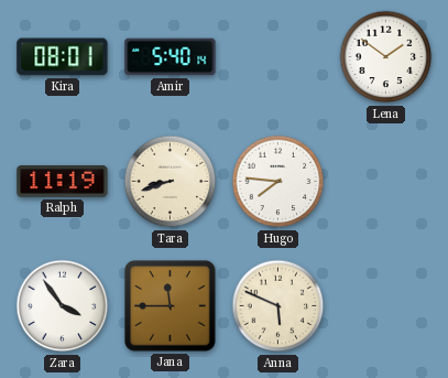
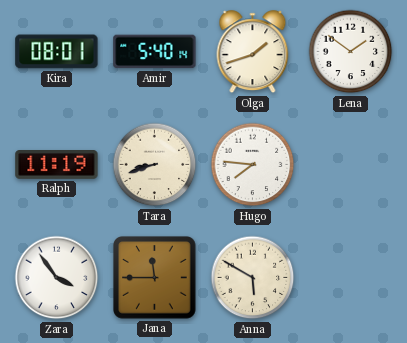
Olga: none -> 1:42
Anna: 5:49 -> 5:50
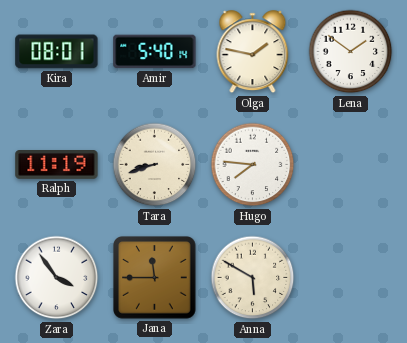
Olga: 1:42 -> 1:47
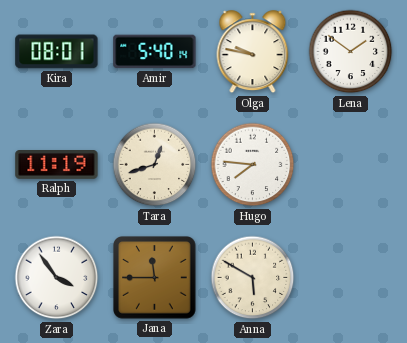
Olga: 1:47 -> 9:47
Tara: 8:42 -> 12:42
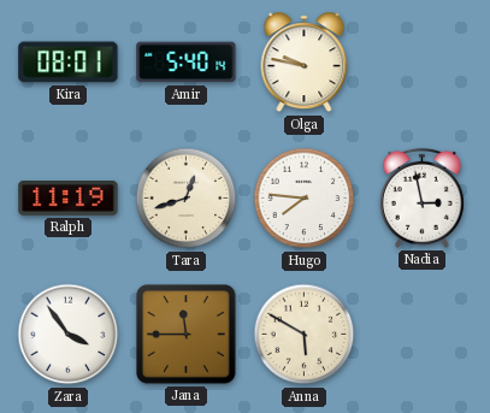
Lena: 1:51 -> none
Nadia: none -> 2:58
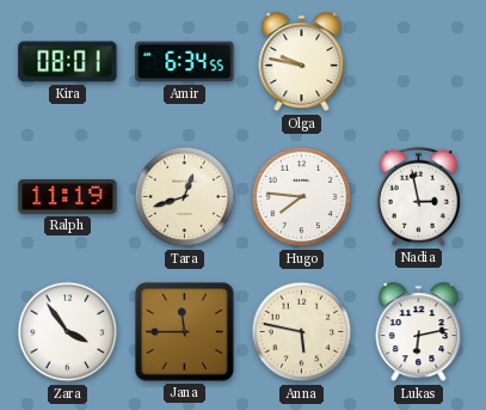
Amir: 5:40 -> 6:34
Anna: 5:50 -> 5:47
Lukas: none -> 6:13
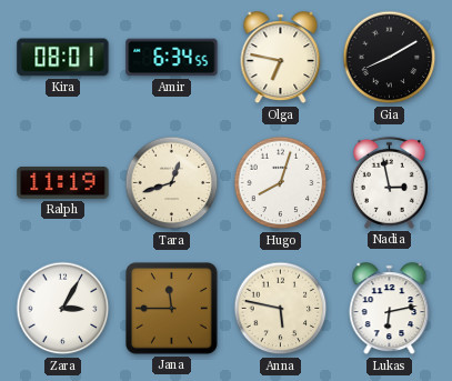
Olga: 9:47 -> 6:47
Gia: none -> 8:10
Hugo: 7:46 -> 8:03
Zara: 3:54 -> 3:05
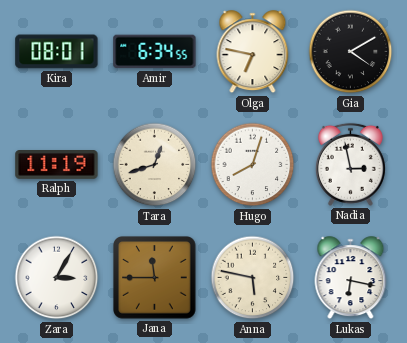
Gia: 8:10 -> 4:10
Lukas: 6:13 -> 6:17
